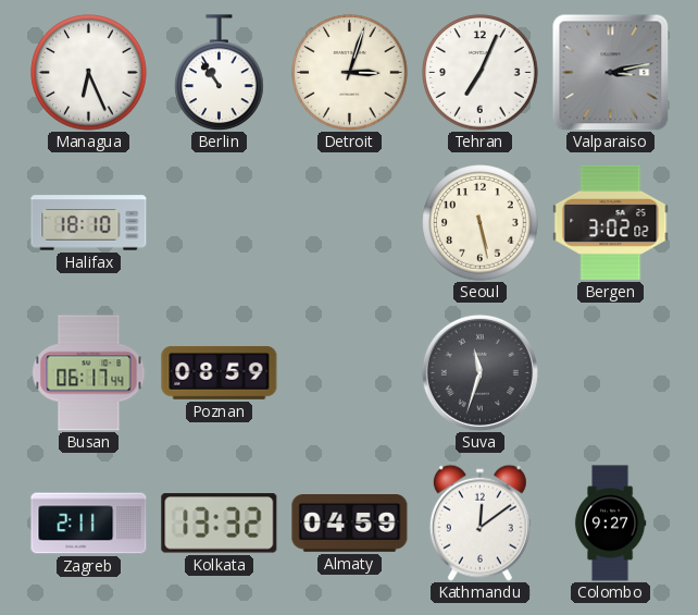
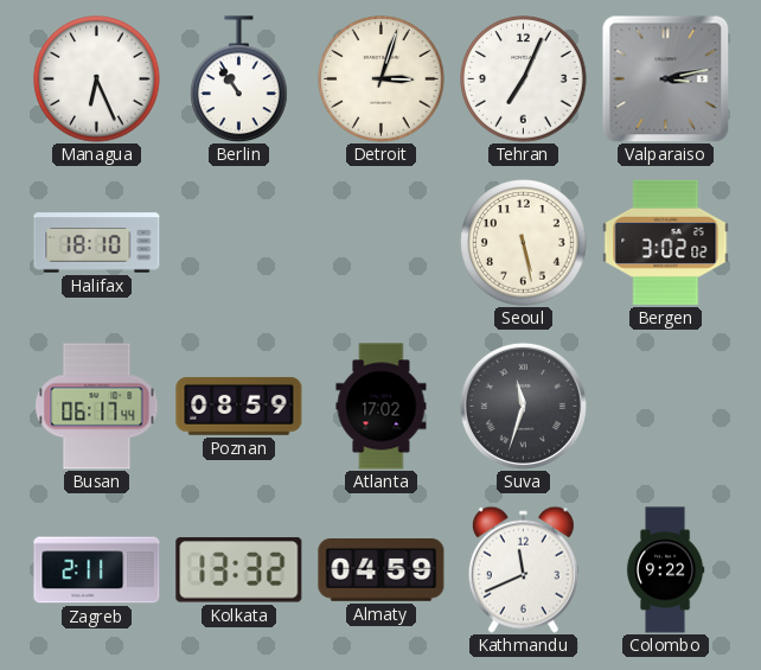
Atlanta: none -> 17:02
Kathmandu: 12:09 -> 11:41
Colombo: 9:27 -> 9:22
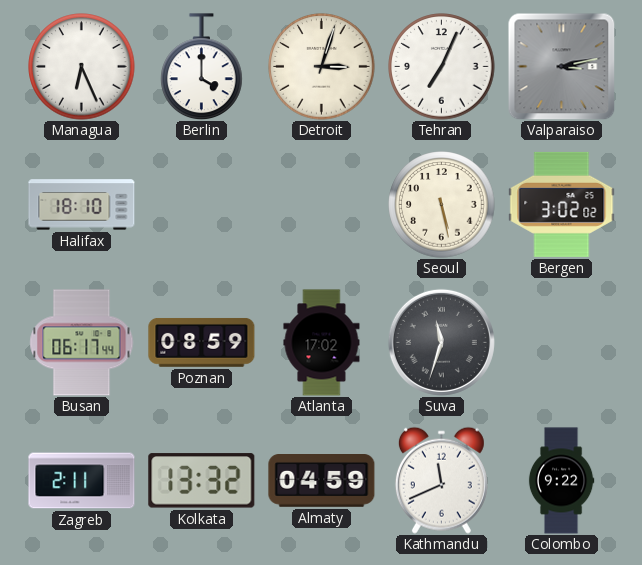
Berlin: 10:54 -> 4:00
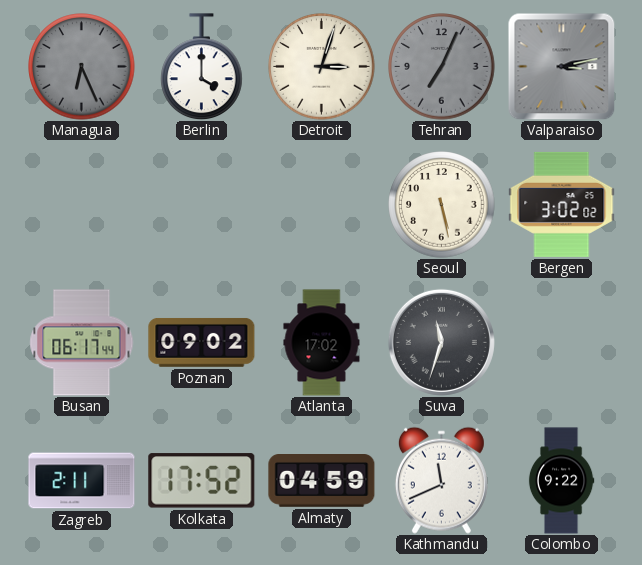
Managua dial: white -> grey
Tehran dial: white -> grey
Halifax: 18:10 -> none
Poznan: 08:59 -> 09:02
Kolkata: 13:32 -> 17:52
